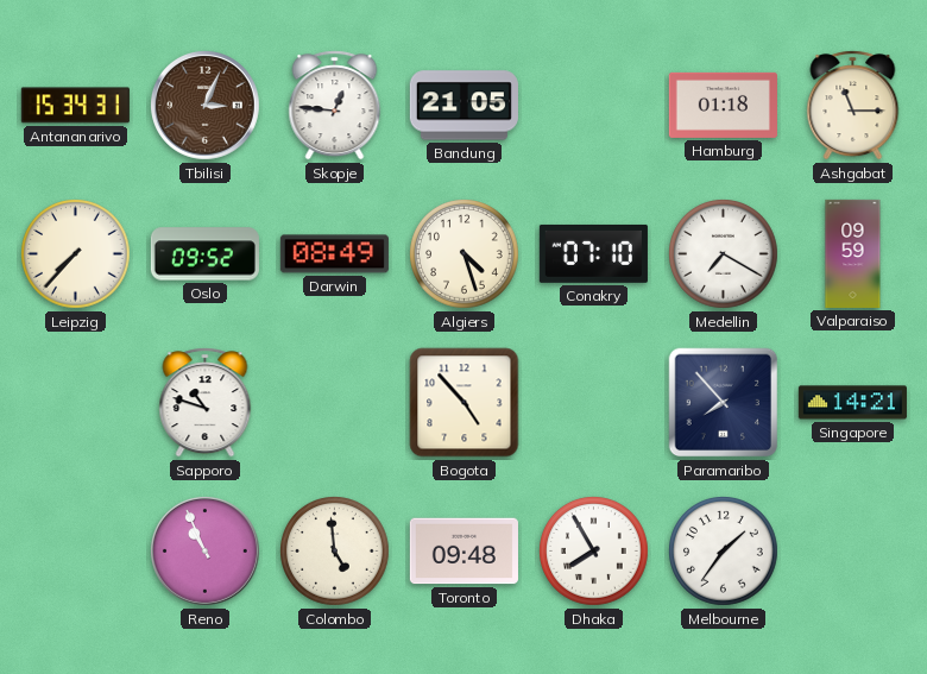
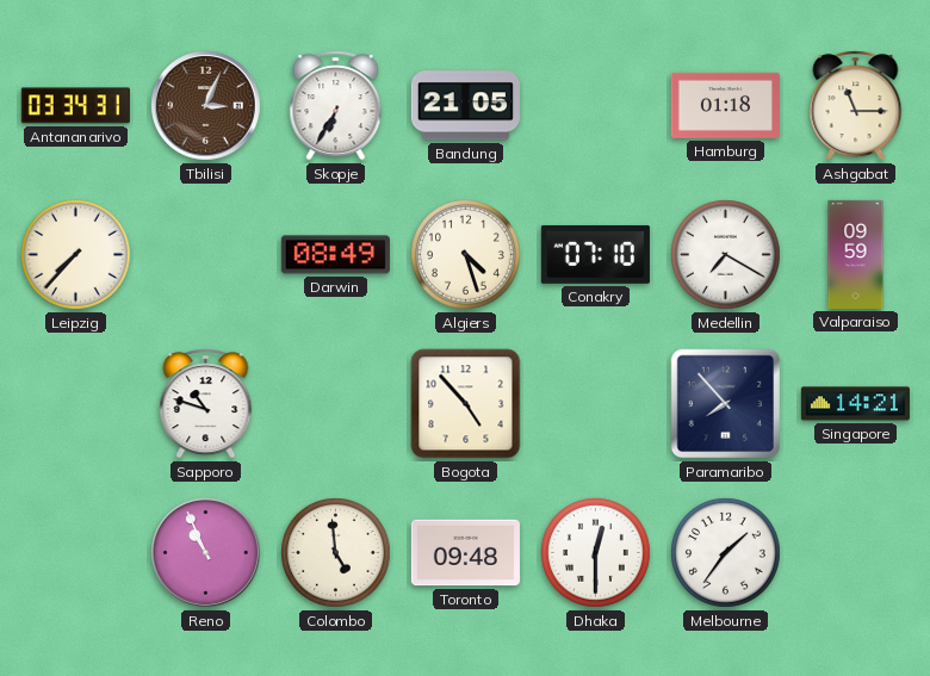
Antananarivo: 15:34 -> 03:34
Skopje: 12:46 -> 6:35
Oslo: 09:52 -> none
Dhaka: 7:55 -> 12:30
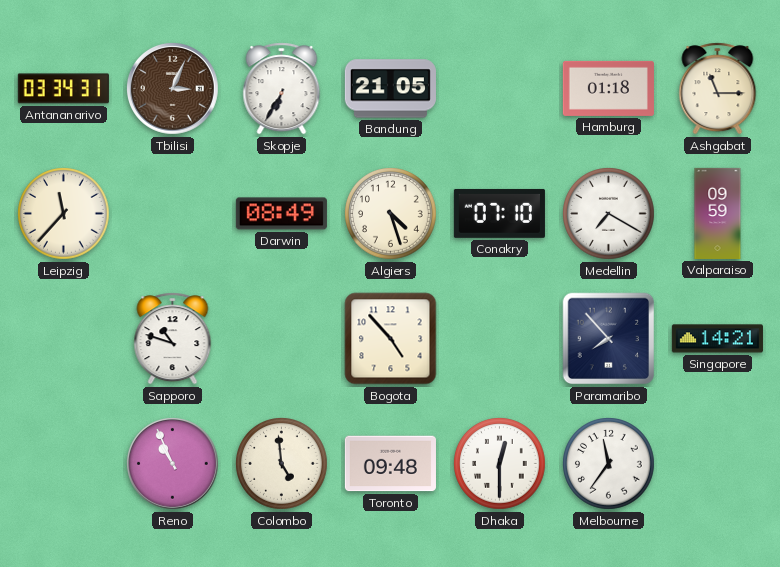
Leipzig: 7:37 -> 11:37
Melbourne: 1:36 -> 11:36
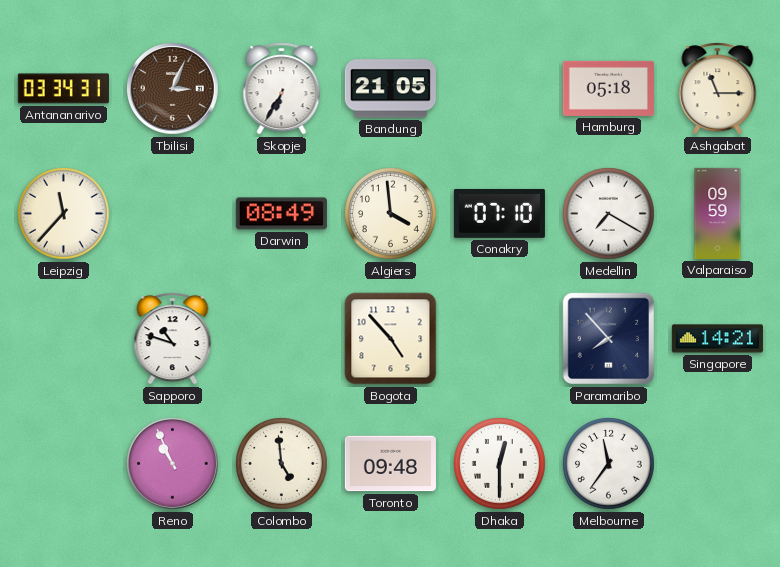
Hamburg: 01:18 -> 05:18
Algiers: 4:27 -> 3:59
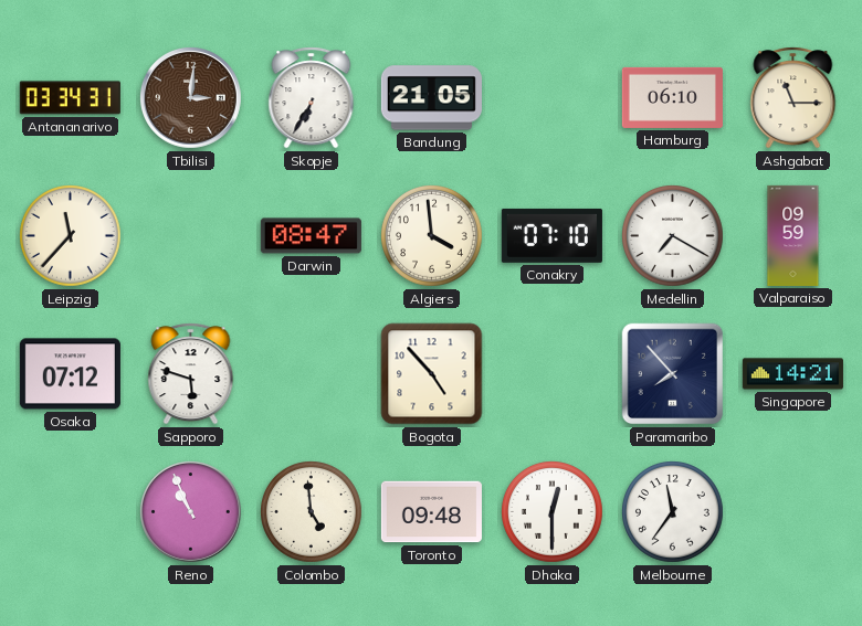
Tbilisi: 3:04 -> 3:01
Hamburg: 05:18 -> 06:10
Darwin: 08:49 -> 08:47
Osaka: none -> 07:12
Sapporo: 10:48 -> 5:48
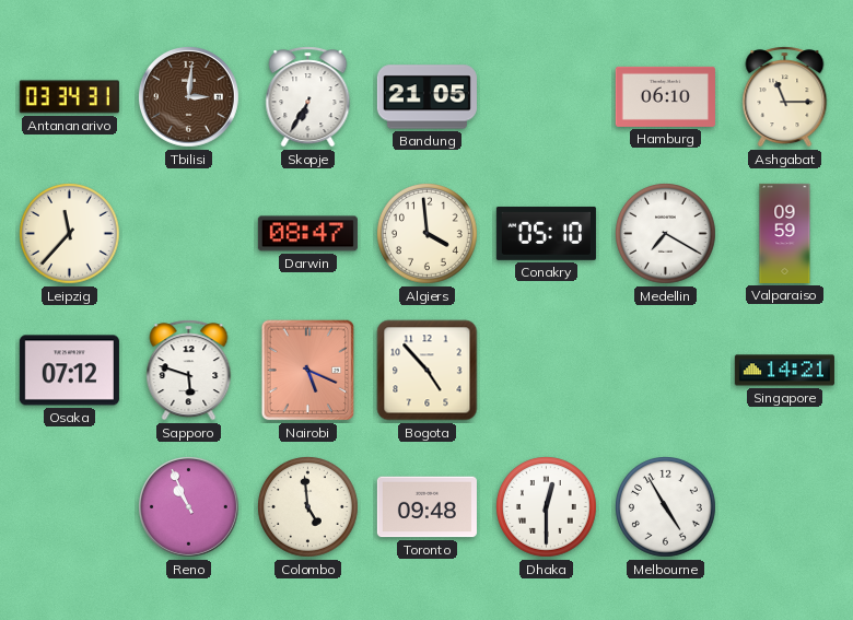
Conakry: 07:10 -> 05:10
Nairobi: none -> 5:19
Paramaribo: 7:53 -> none
Melbourne: 11:36 -> 4:55
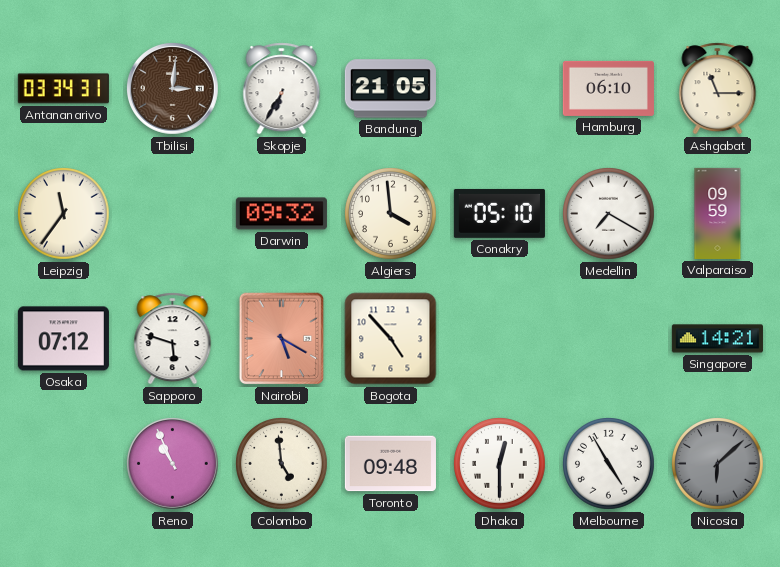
Leipzig: 11:37 -> 11:36
Darwin: 08:47 -> 09:32
Nairobi: 5:19 -> 5:20
Nicosia: none -> 6:08
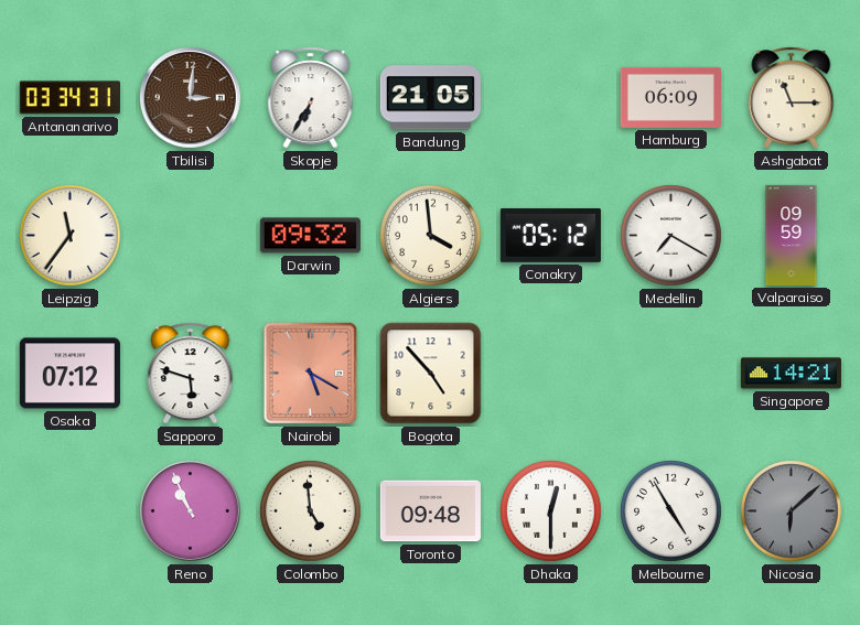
Hamburg: 06:10 -> 06:09
Conakry: 05:10 -> 05:12
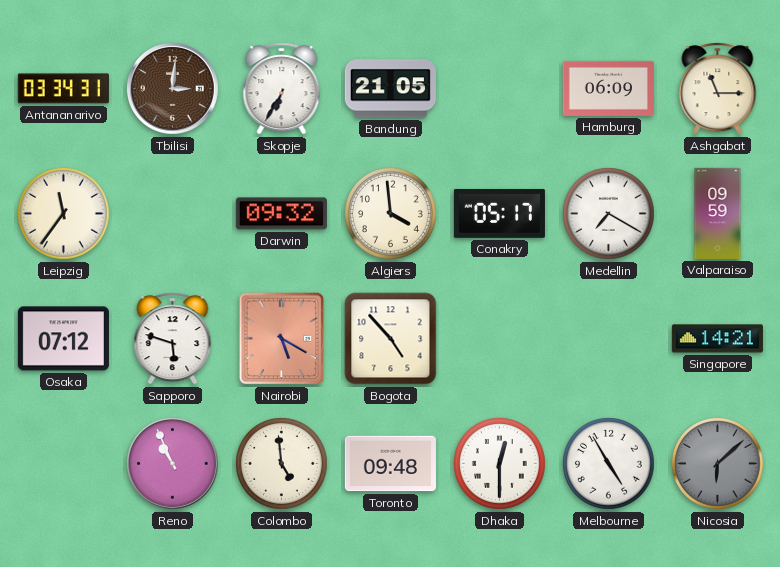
Conakry: 05:12 -> 05:17
